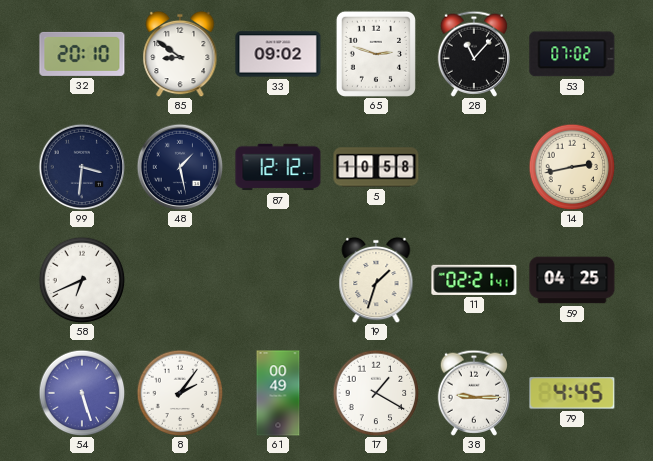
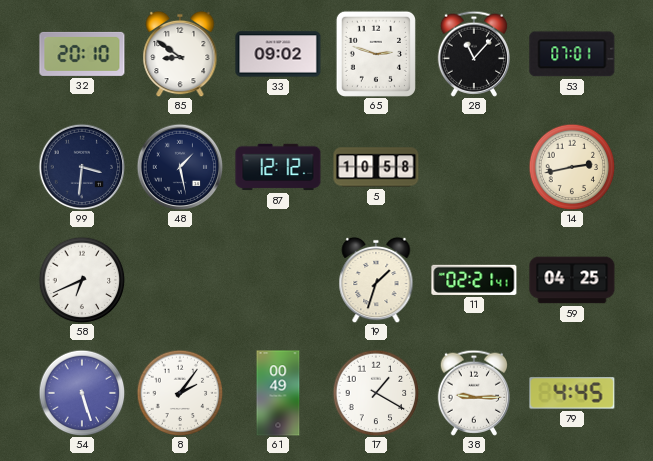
53: 07:02 -> 07:01
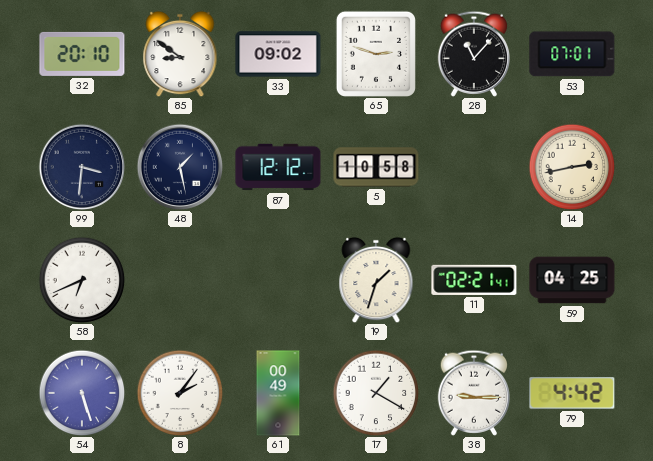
79: 4:45 -> 4:42
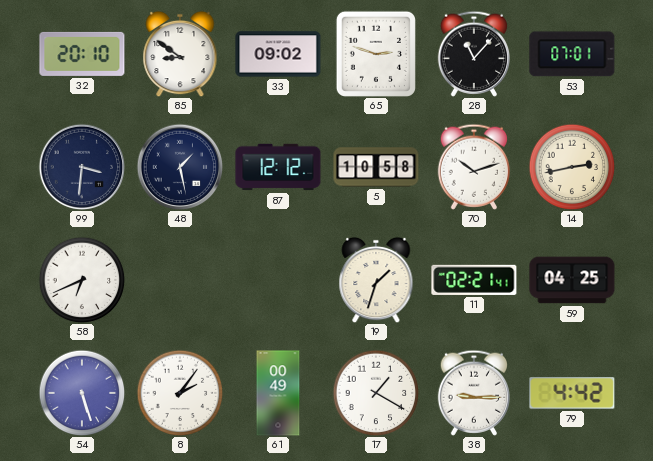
70: none -> 10:12
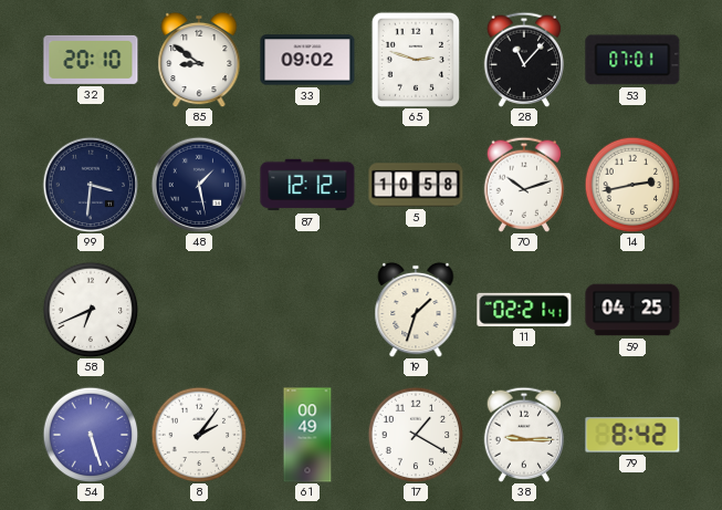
79: 4:42 -> 8:42
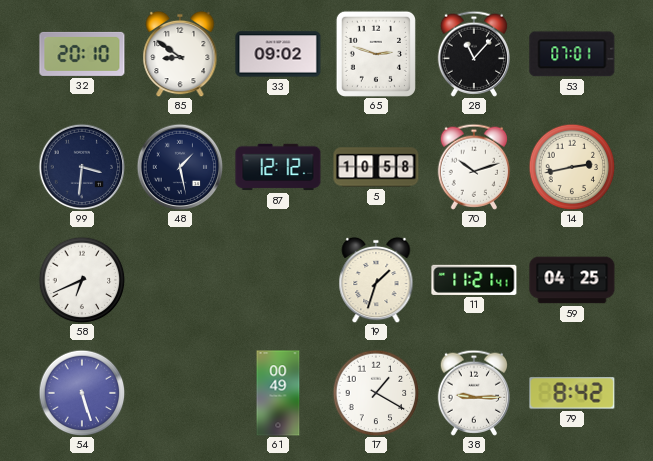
11: 02:21 -> 11:21
8: 2:06 -> none
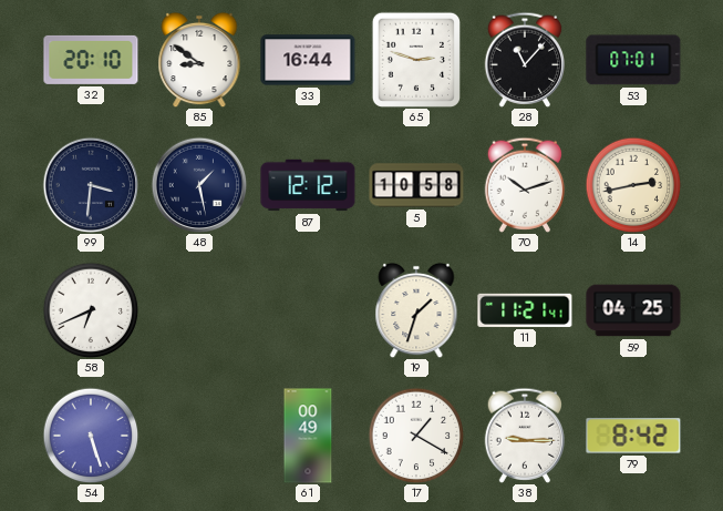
33: 09:02 -> 16:44
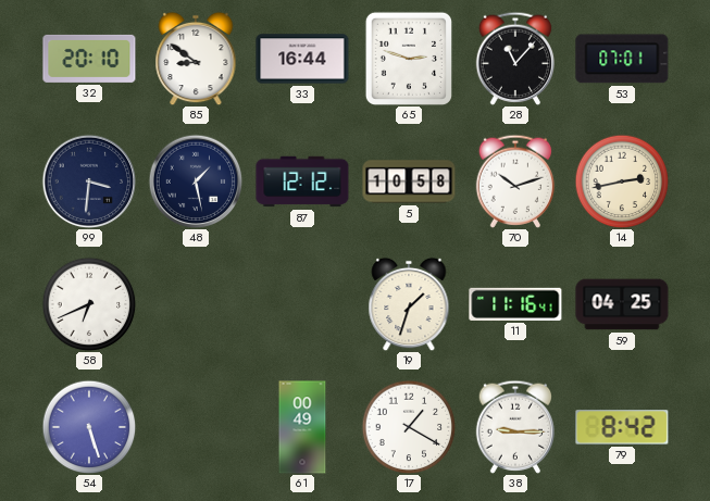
11: 11:21 -> 11:16
